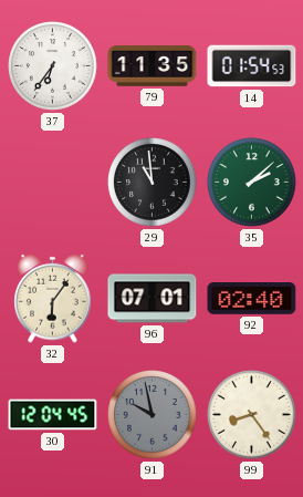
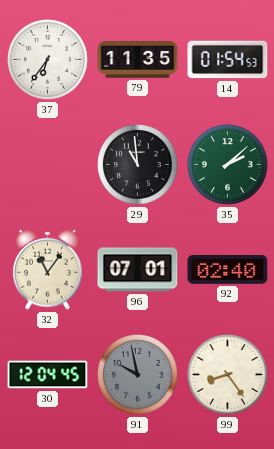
32: 6:06 -> 11:06
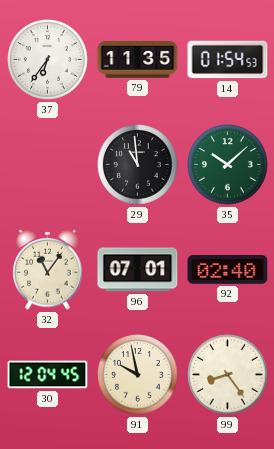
35: 2:08 -> 10:08
91 dial: grey -> cream
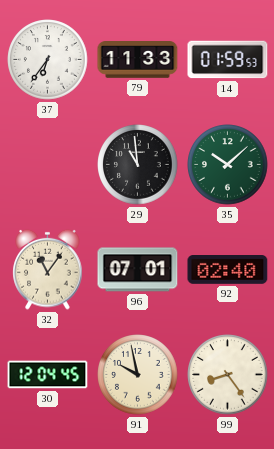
79: 11:35 -> 11:33
14: 01:54 -> 01:59
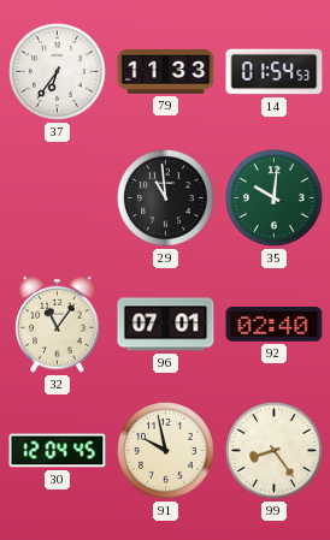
14: 01:59 -> 01:54
35: 10:08 -> 10:01
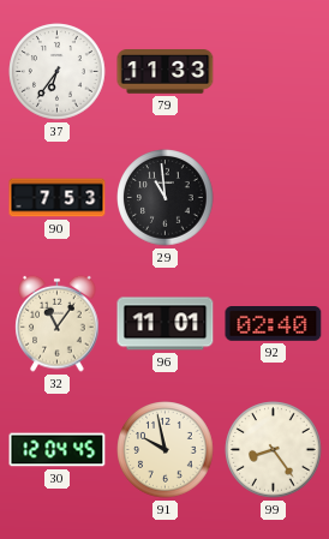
14: 01:54 -> none
90: none -> 7:53
35: 10:01 -> none
96: 07:01 -> 11:01
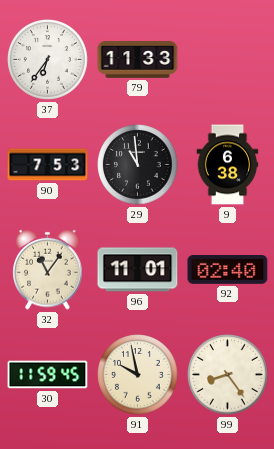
9: none -> 6:38
30: 12:04 -> 11:59
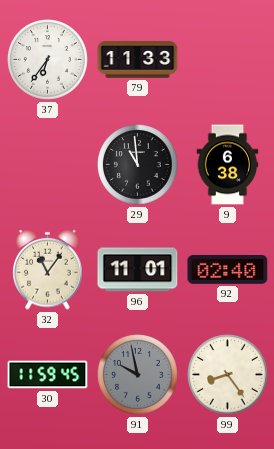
90: 7:53 -> none
91 dial: cream -> grey
